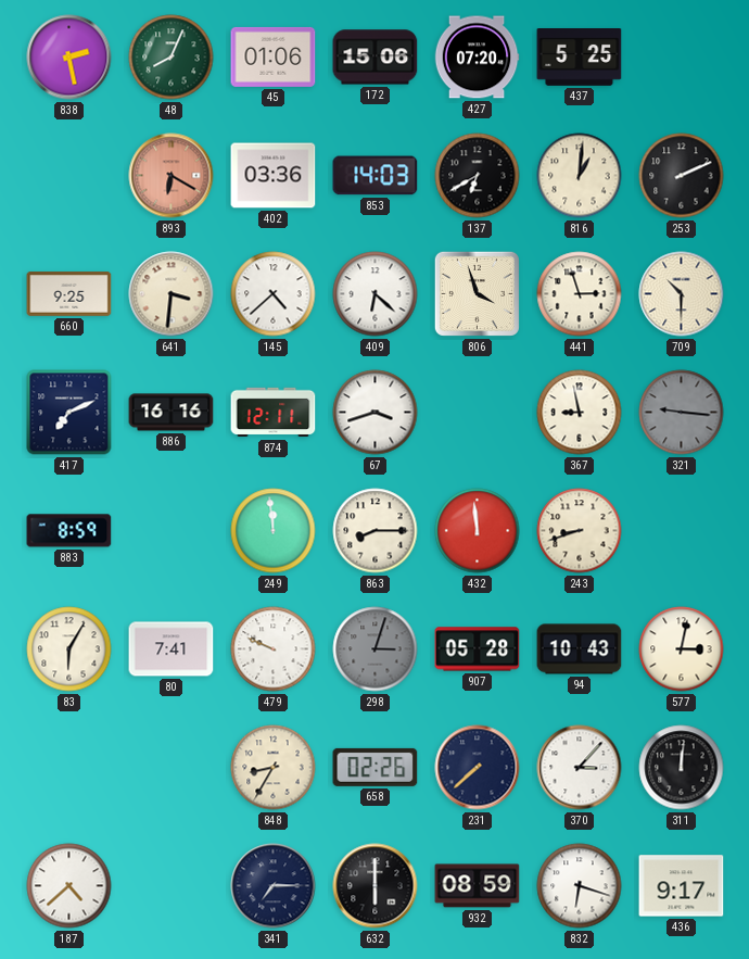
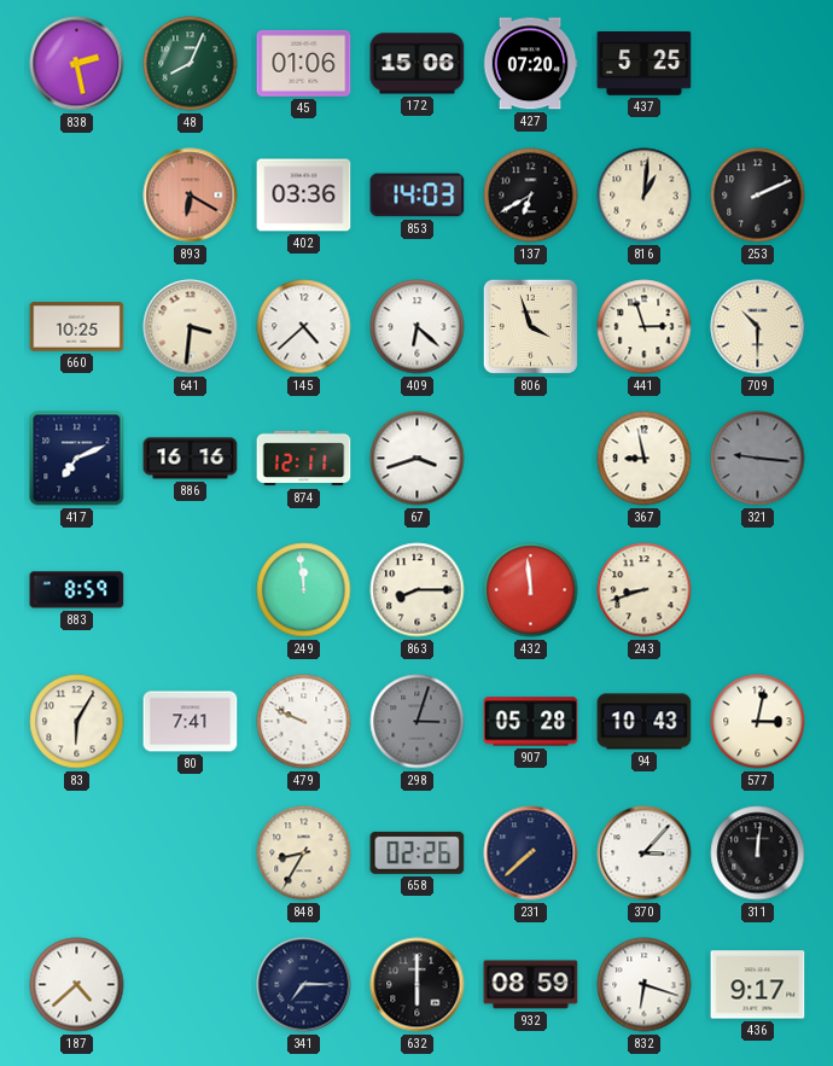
660: 9:25 -> 10:25
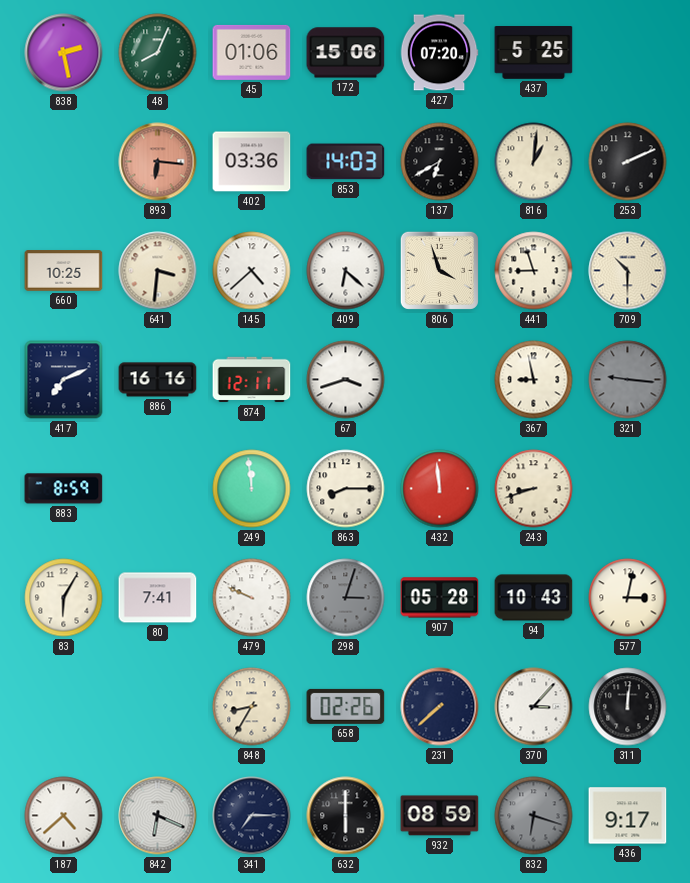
893: 6:20 -> 6:16
441: 2:57 -> 8:57
842: none -> 6:19
832 dial: white -> grey
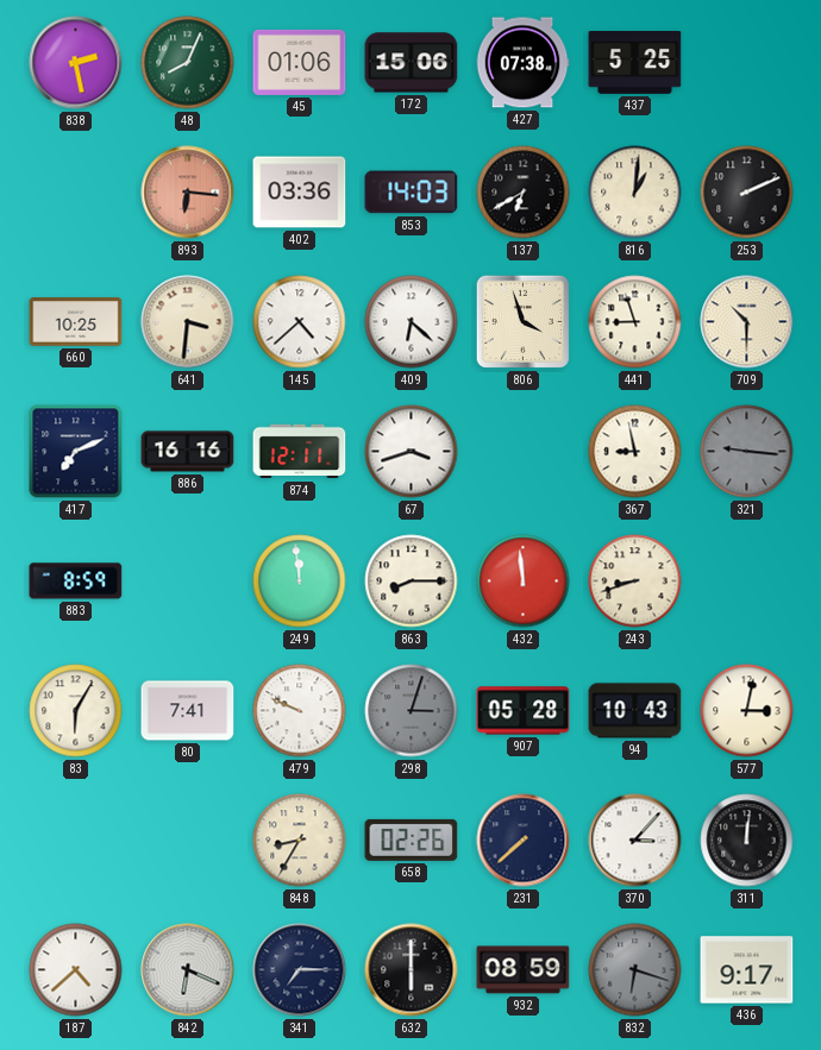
427: 07:20 -> 07:38
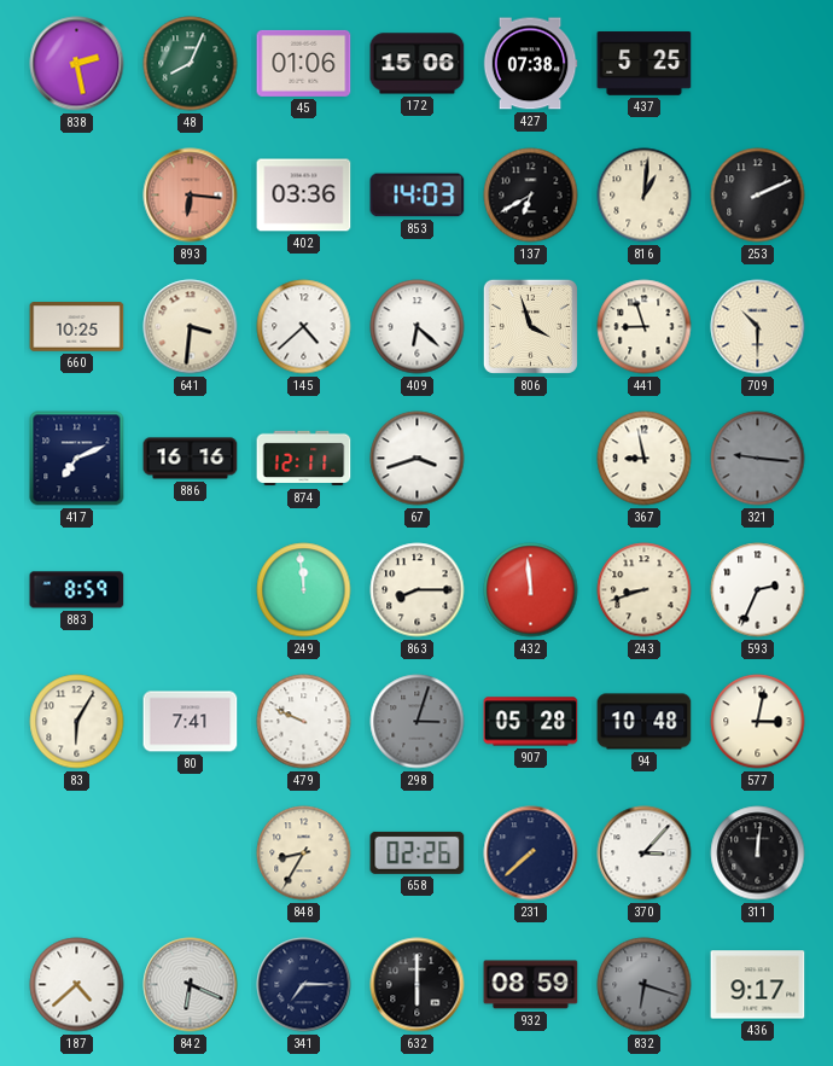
593: none -> 2:34
94: 10:43 -> 10:48
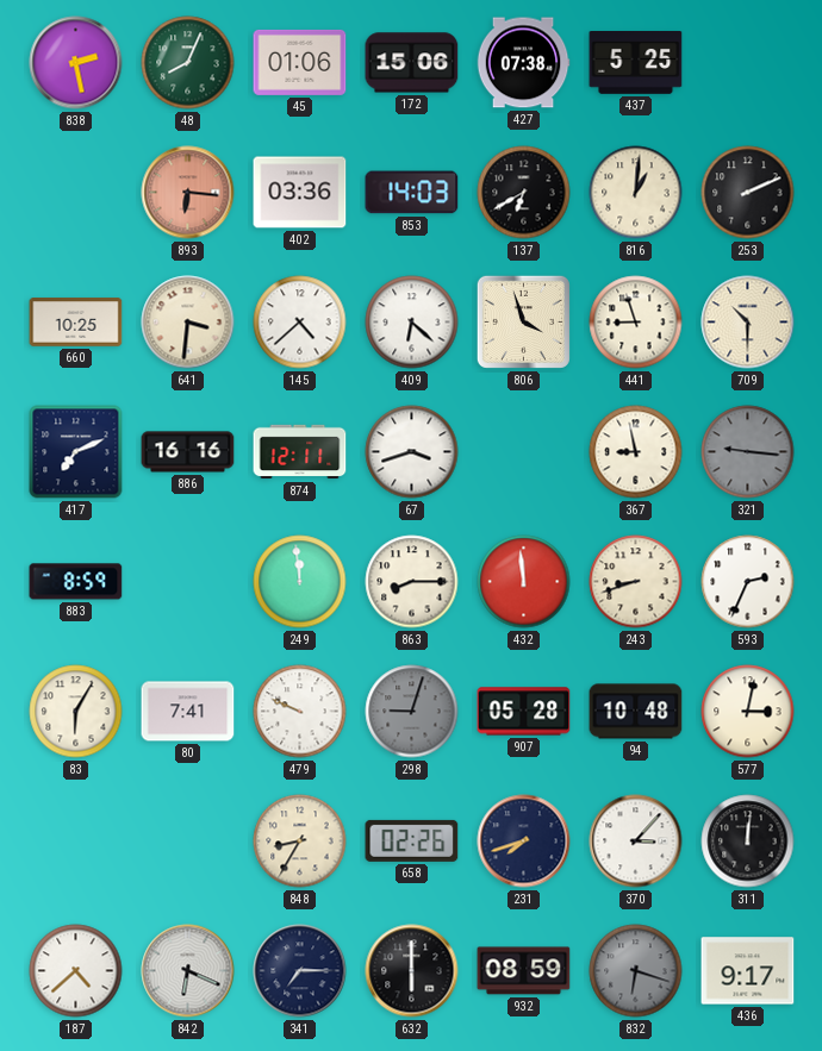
298: 3:03 -> 9:03
231: 7:38 -> 7:42
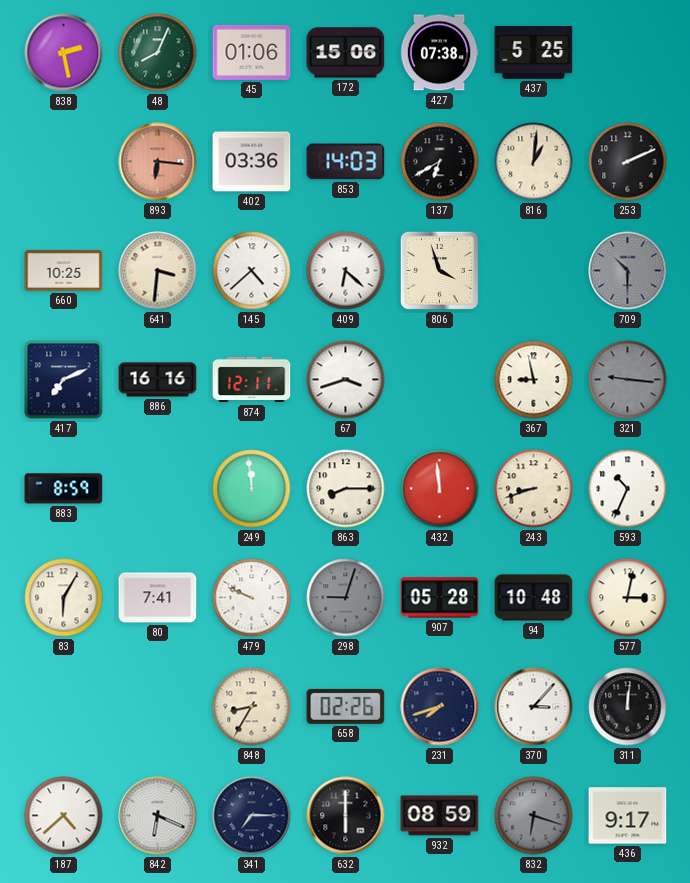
441: 8:57 -> none
709 dial: cream -> grey
593: 2:34 -> 10:34
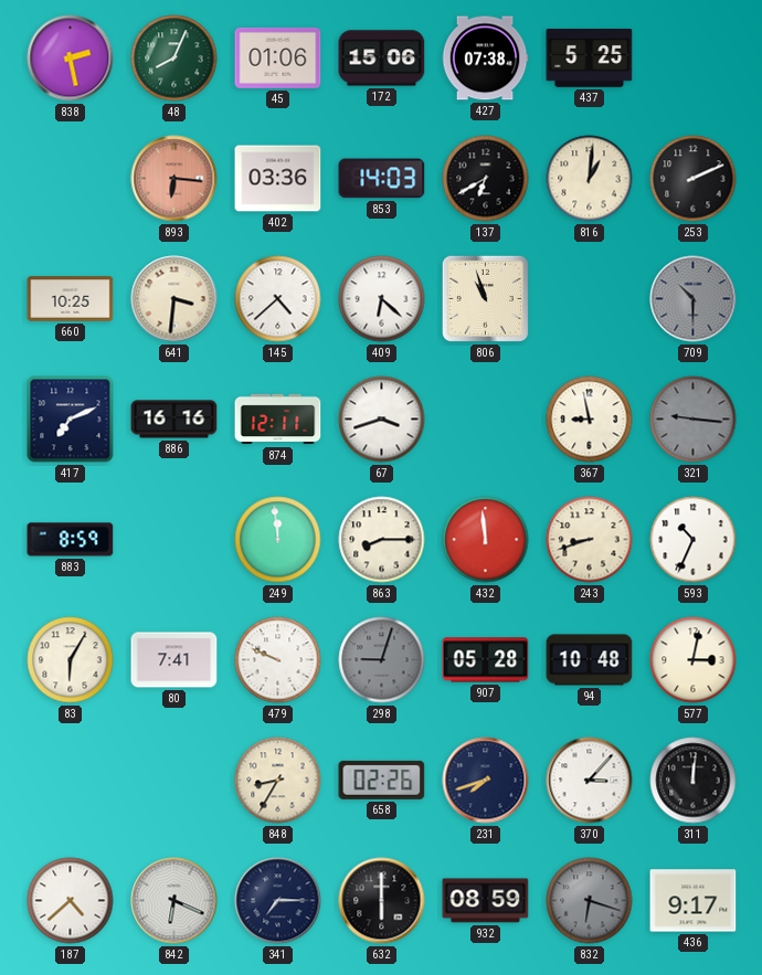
806: 3:57 -> 10:57
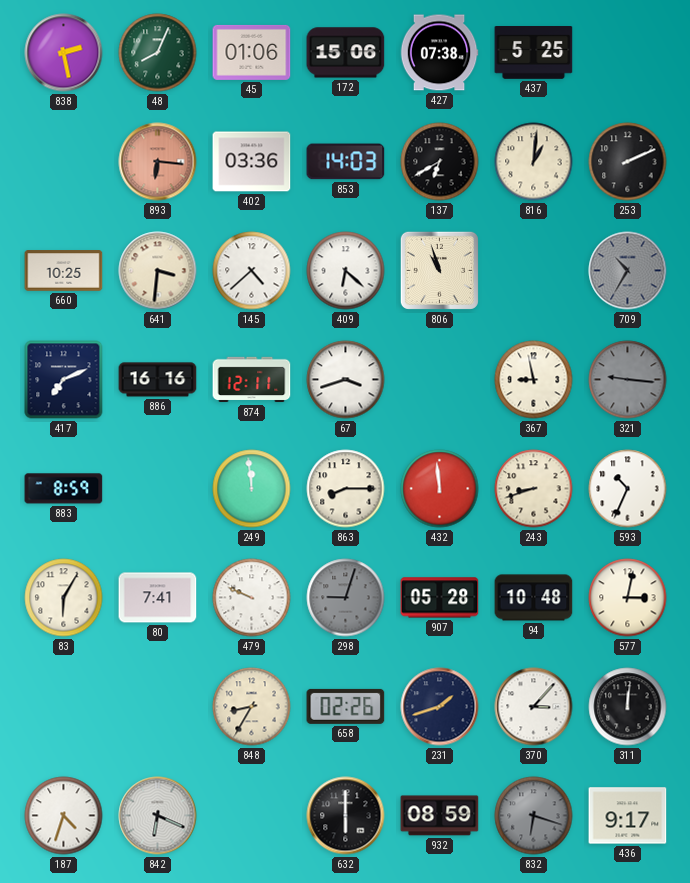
709: 10:30 -> 10:35
231: 7:42 -> 1:42
187: 4:38 -> 4:33
341: 7:15 -> none
